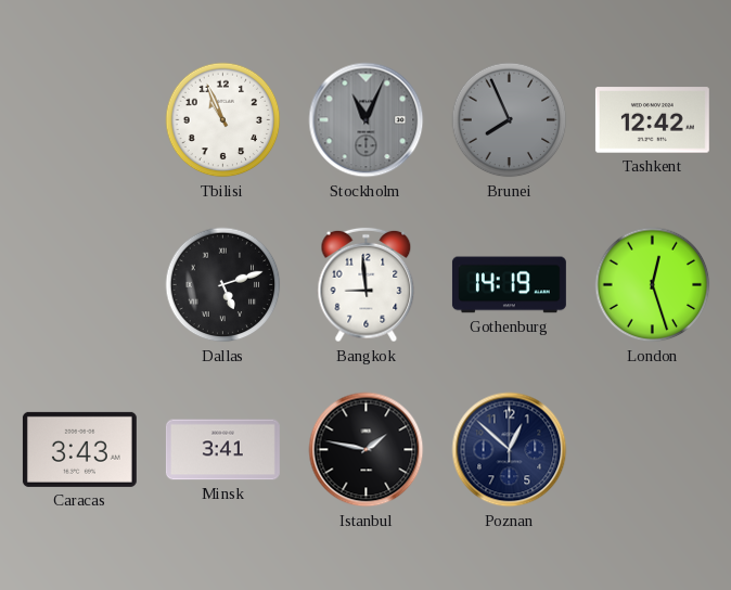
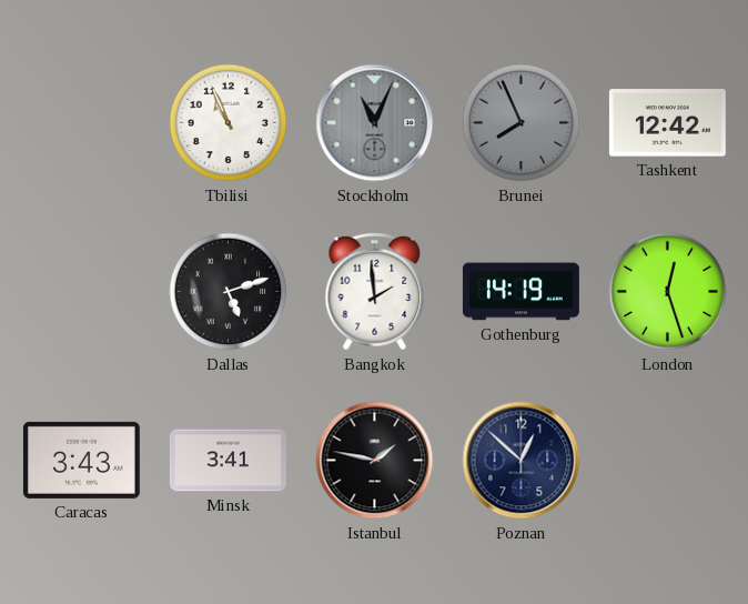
Bangkok: 8:59 -> 1:59
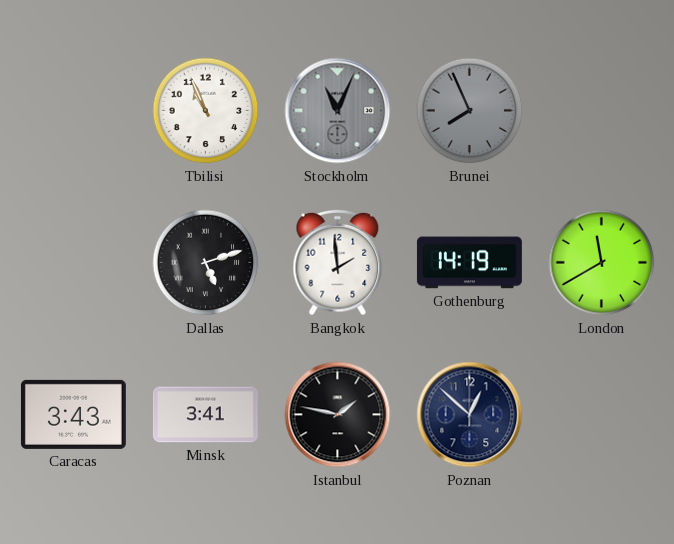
Tashkent: 12:42 -> none
London: 12:27 -> 11:40
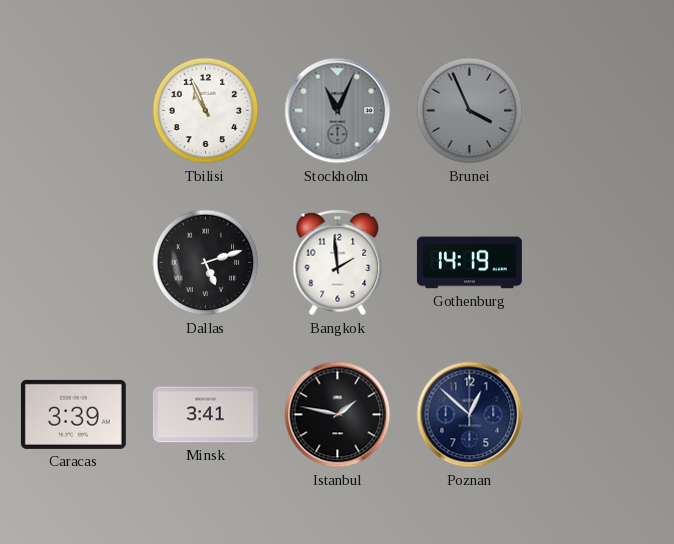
Brunei: 7:56 -> 3:56
London: 11:40 -> none
Caracas: 3:43 -> 3:39
